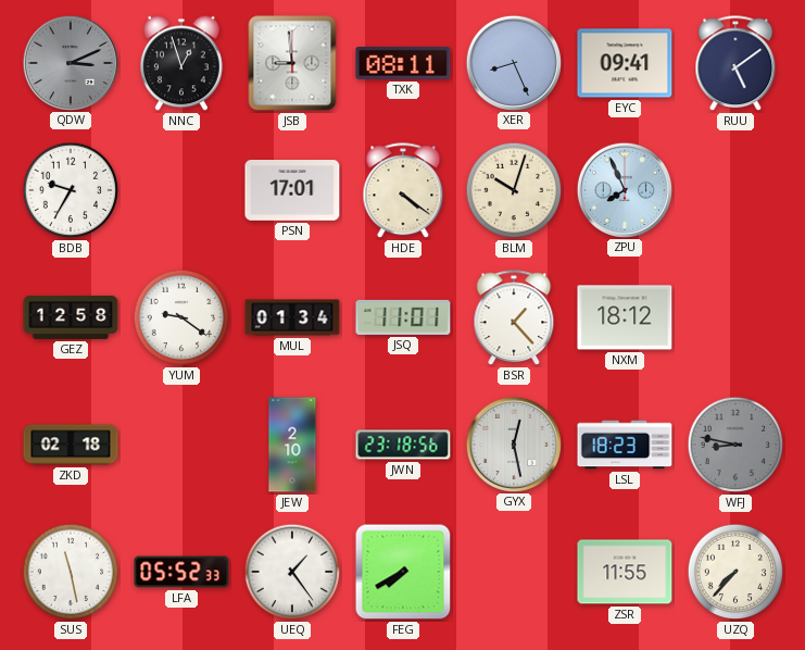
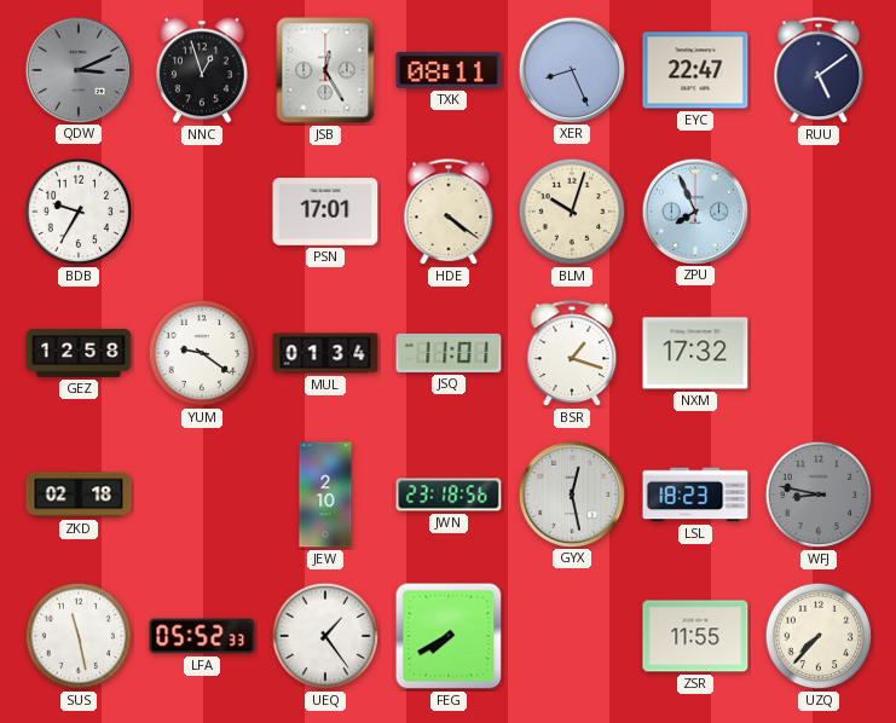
JSB: 8:59 -> 12:25
EYC: 09:41 -> 22:47
BSR: 1:23 -> 1:18
NXM: 18:12 -> 17:32
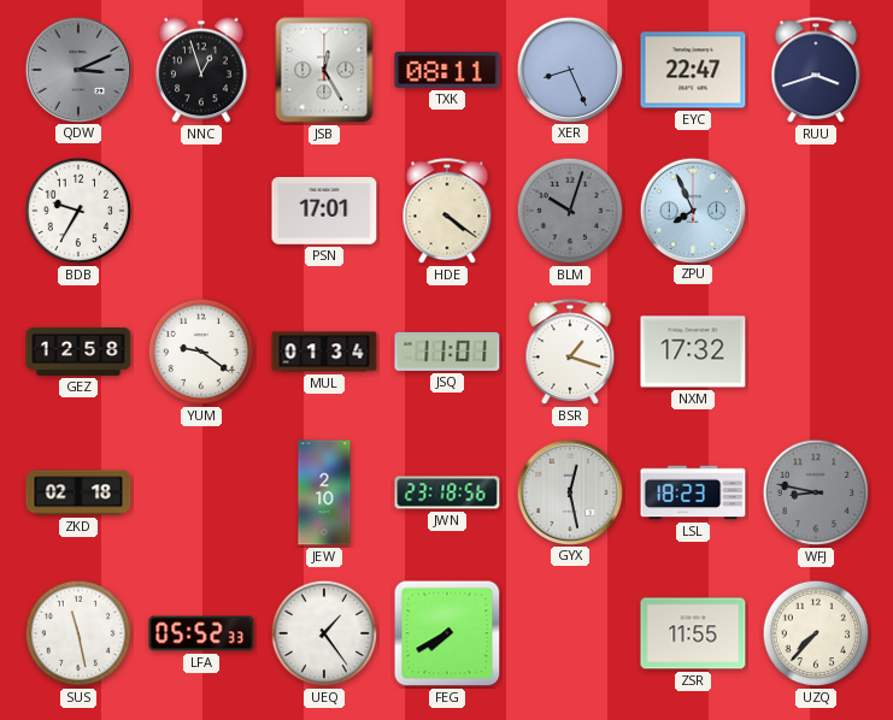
RUU: 5:09 -> 3:42
BLM dial: cream -> grey
